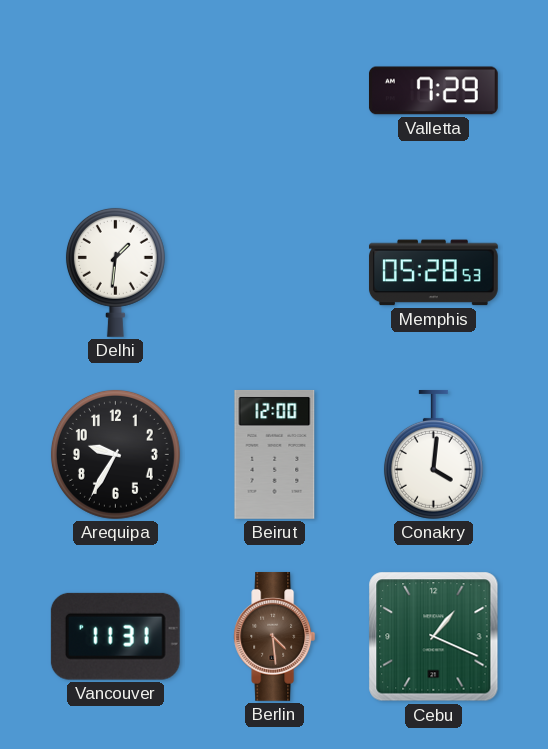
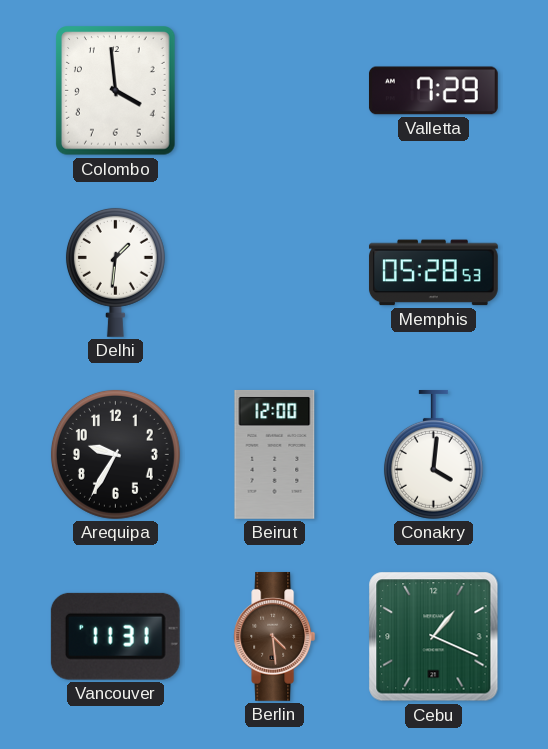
Colombo: none -> 3:59
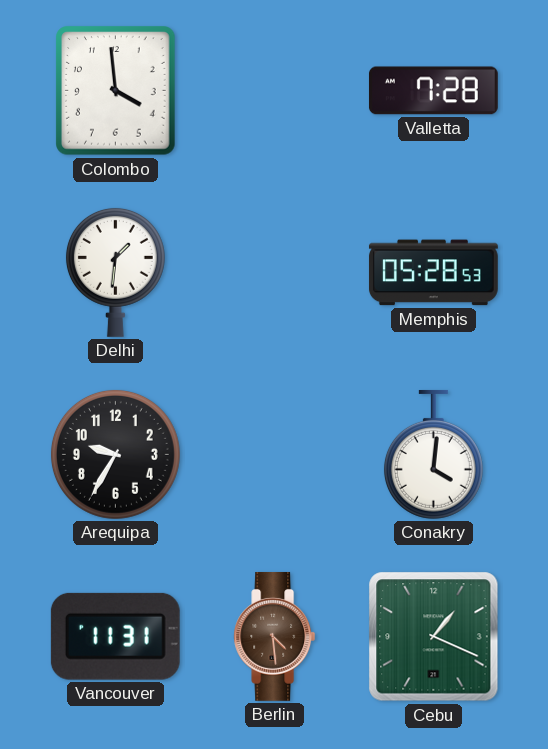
Valletta: 7:29 -> 7:28
Beirut: 12:00 -> none
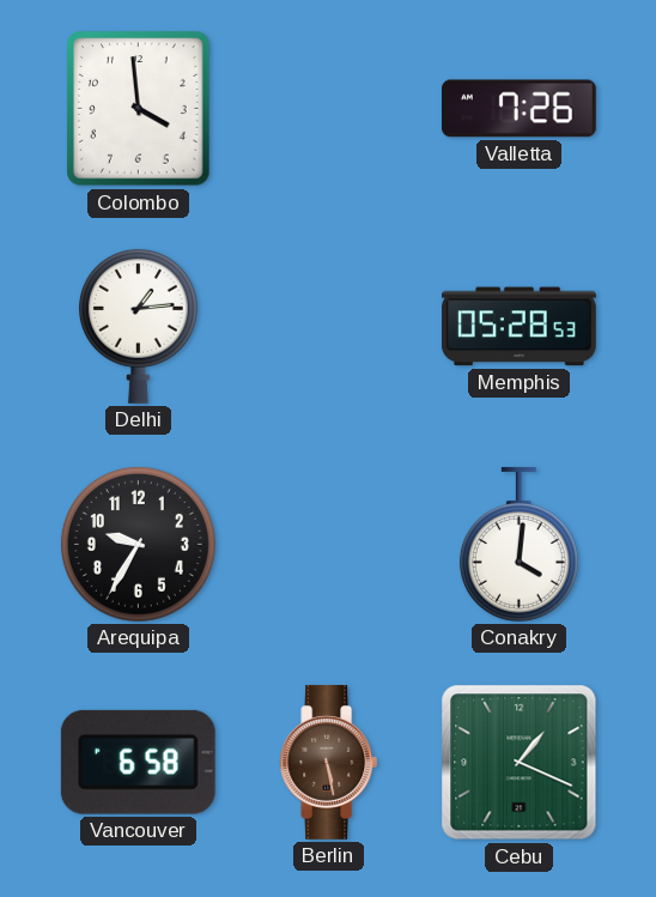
Valletta: 7:28 -> 7:26
Delhi: 1:31 -> 1:14
Vancouver: 11:31 -> 6:58
Berlin: 4:29 -> 5:28
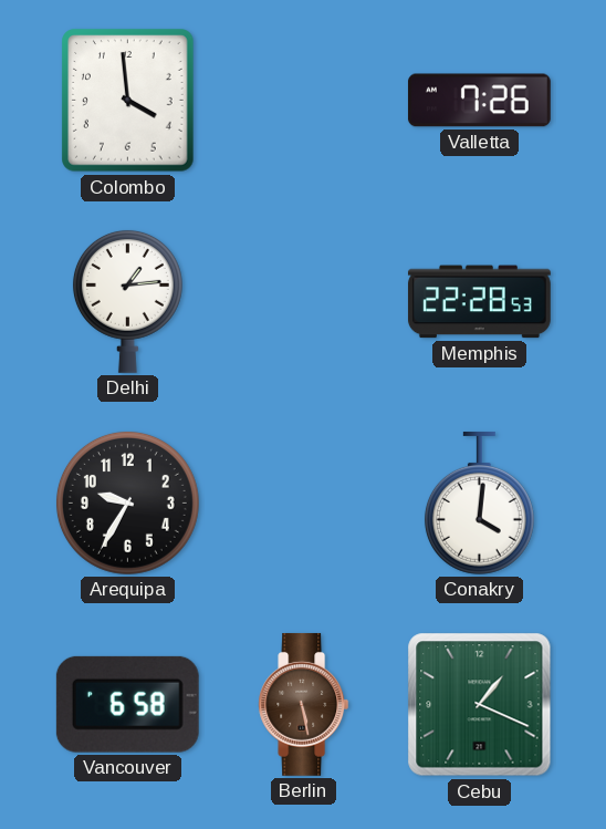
Memphis: 05:28 -> 22:28
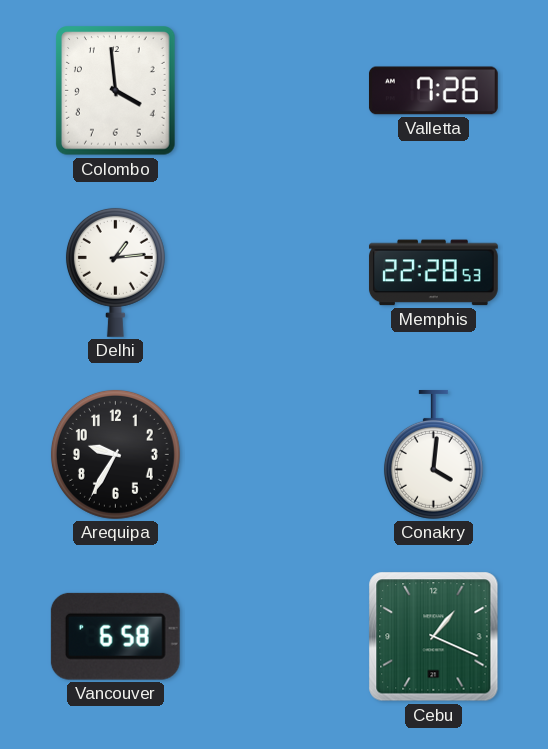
Berlin: 5:28 -> none
